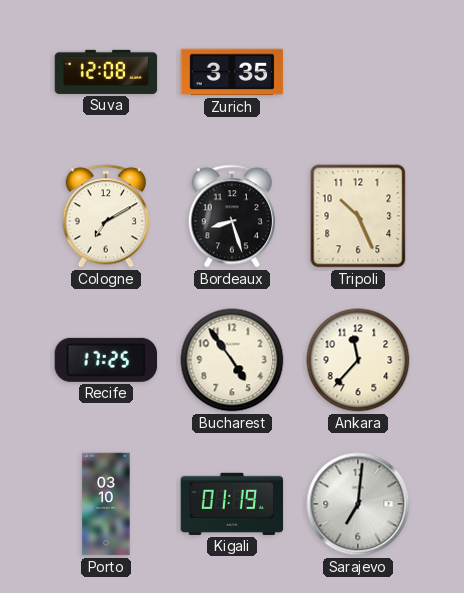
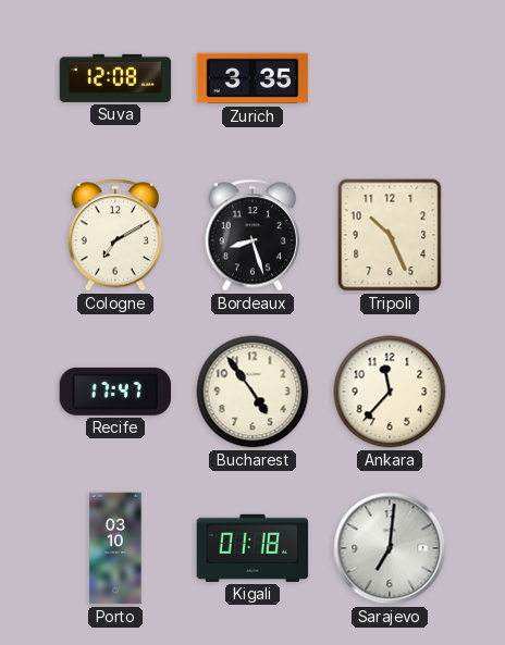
Recife: 17:25 -> 17:47
Kigali: 01:19 -> 01:18
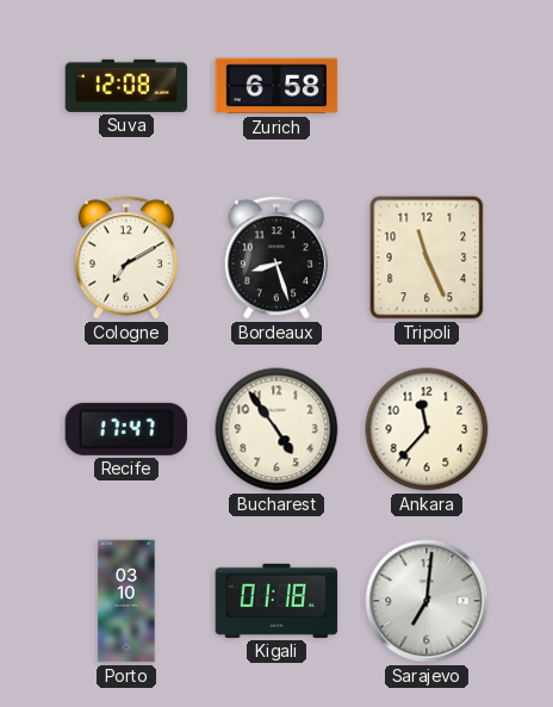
Zurich: 3:35 -> 6:58
Tripoli: 10:26 -> 11:26
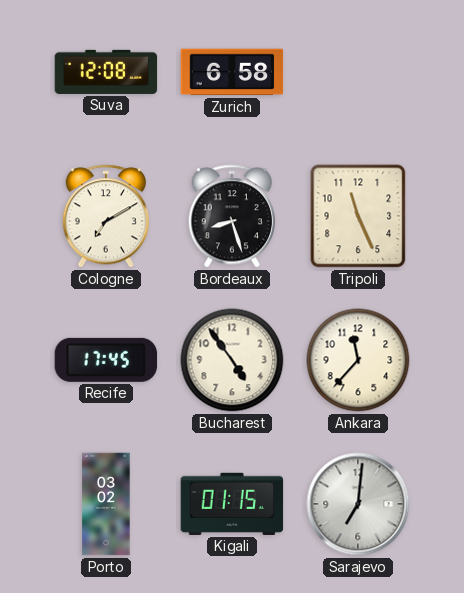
Recife: 17:47 -> 17:45
Porto: 03:10 -> 03:02
Kigali: 01:18 -> 01:15
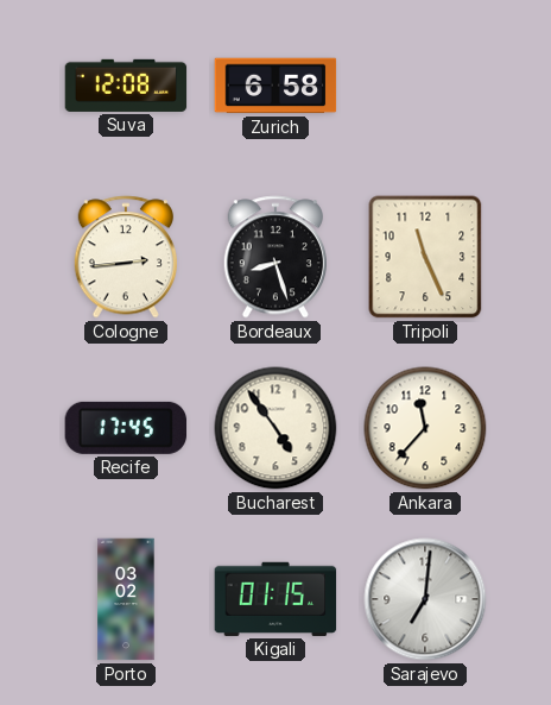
Cologne: 7:10 -> 2:44
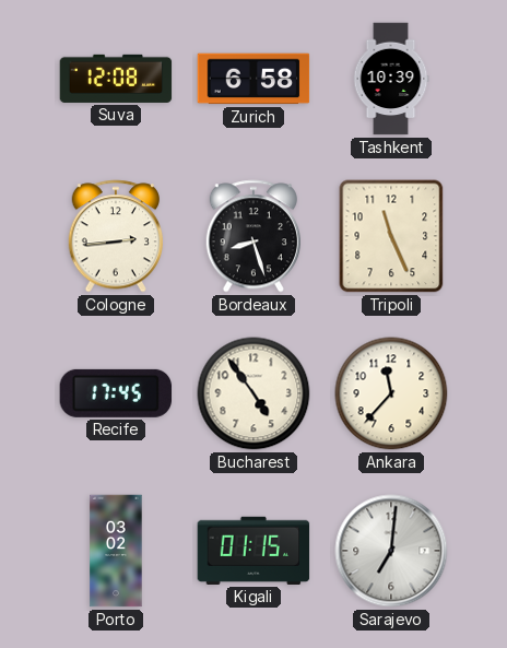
Tashkent: none -> 10:39
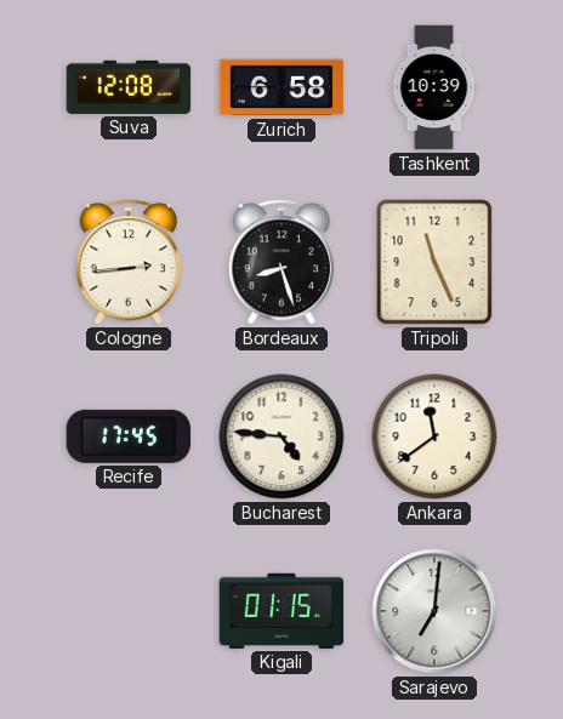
Bucharest: 4:54 -> 4:46
Ankara: 11:37 -> 11:39
Porto: 03:02 -> none
